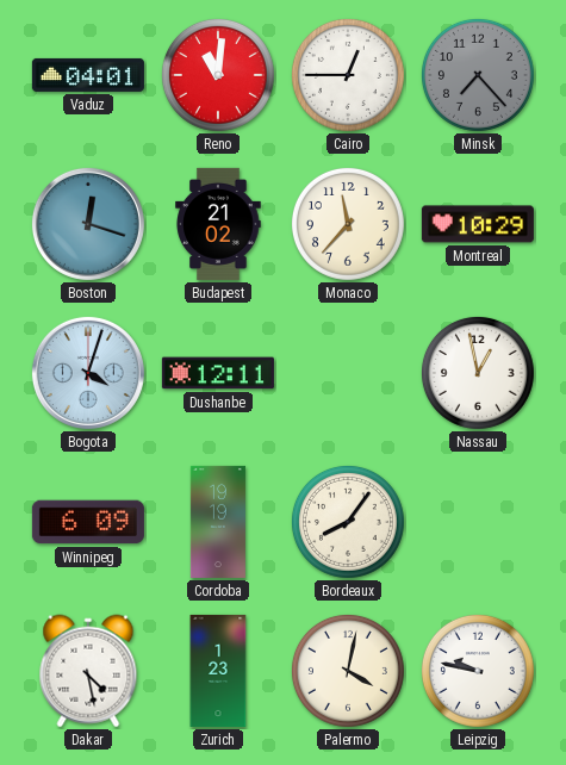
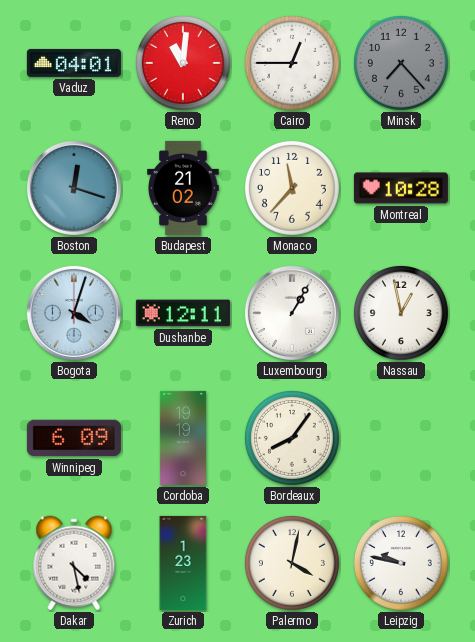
Montreal: 10:29 -> 10:28
Luxembourg: none -> 1:05
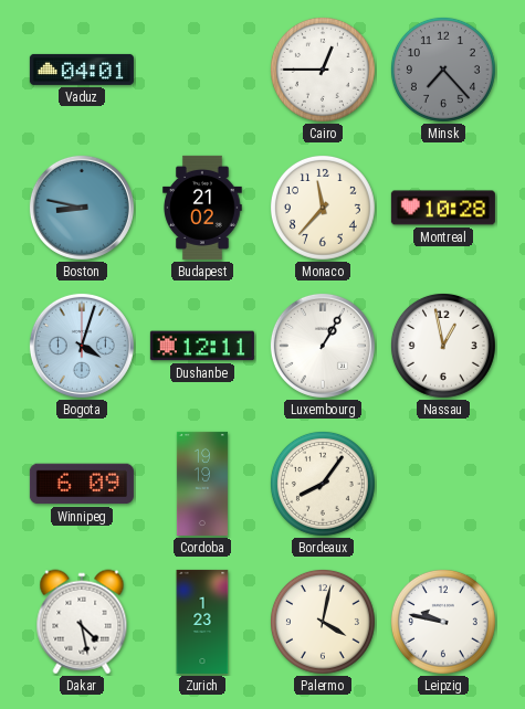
Reno: 11:01 -> none
Boston: 12:18 -> 8:47
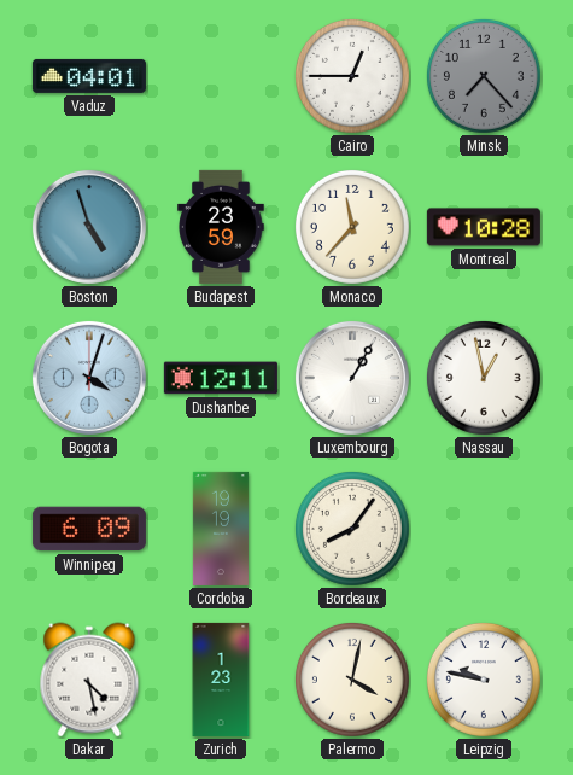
Boston: 8:47 -> 4:57
Budapest: 21:02 -> 23:59
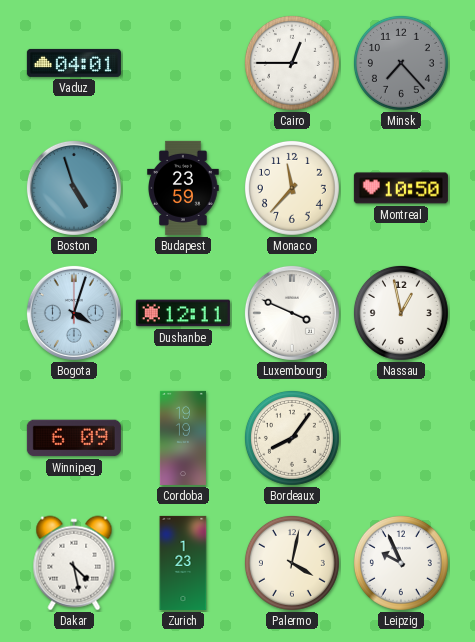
Montreal: 10:28 -> 10:50
Luxembourg: 1:05 -> 3:49
Leipzig: 9:47 -> 9:56
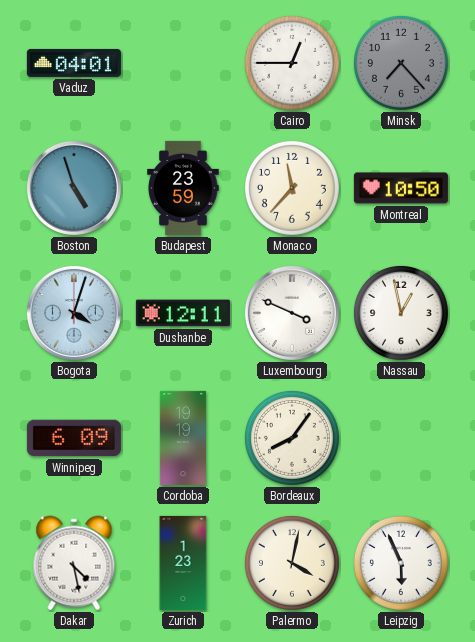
Leipzig: 9:56 -> 5:56
